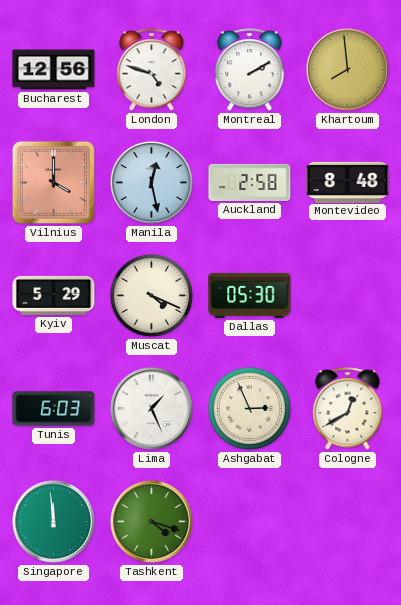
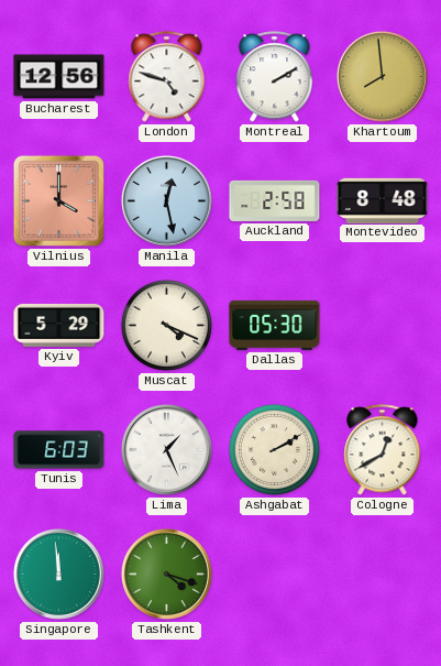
Ashgabat: 2:56 -> 2:10
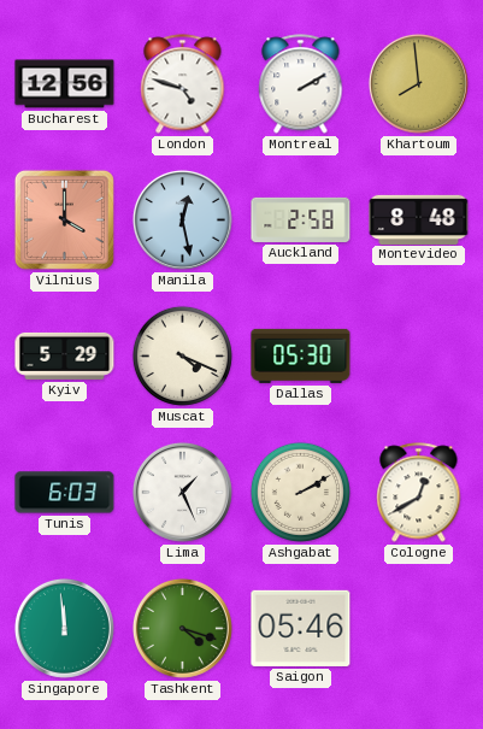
Saigon: none -> 05:46
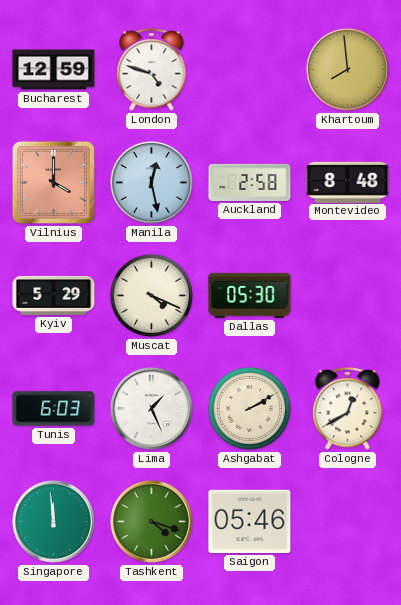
Bucharest: 12:56 -> 12:59
Montreal: 2:10 -> none
